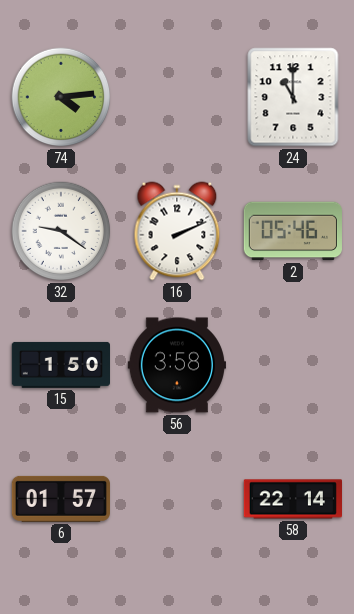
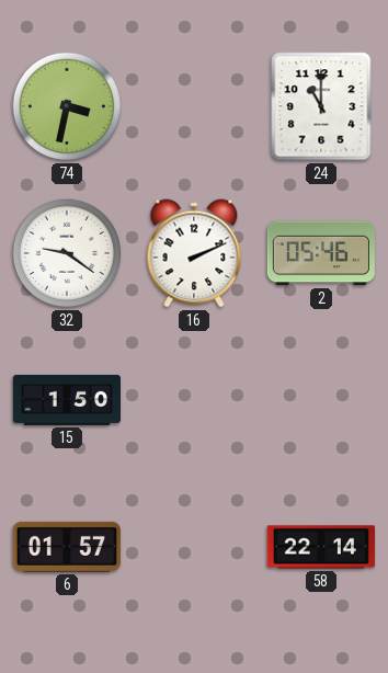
74: 4:14 -> 3:32
56: 3:58 -> none
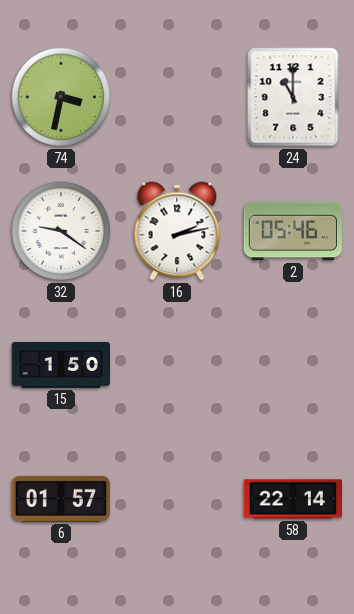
16: 2:11 -> 2:13
